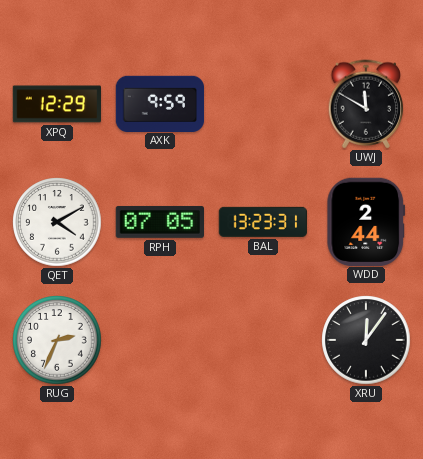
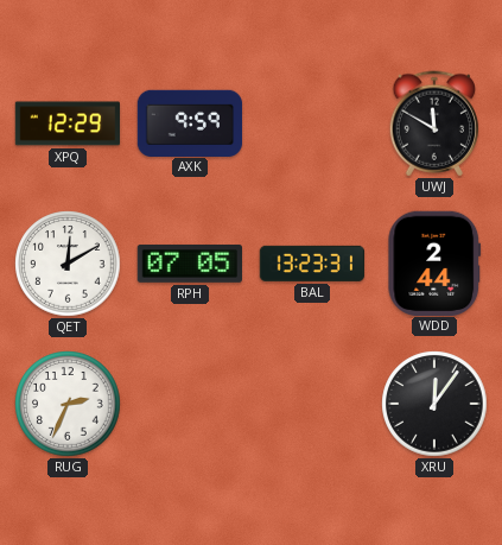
QET: 4:10 -> 12:10
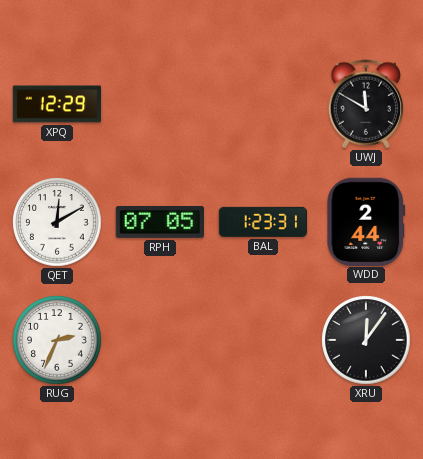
AXK: 9:59 -> none
BAL: 13:23 -> 1:23
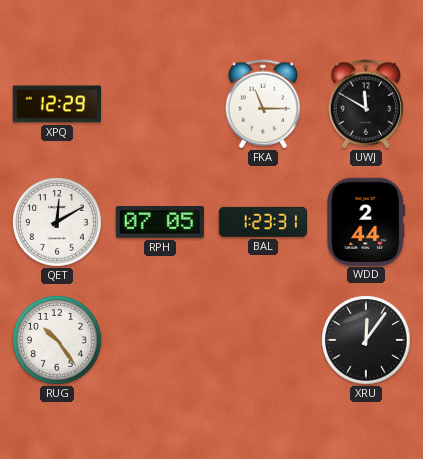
FKA: none -> 11:15
RUG: 2:34 -> 10:24
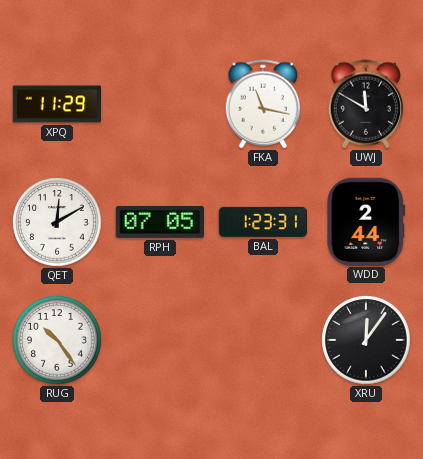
XPQ: 12:29 -> 11:29
FKA: 11:15 -> 11:17
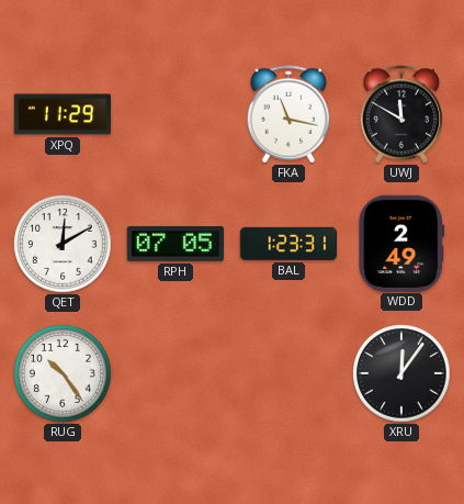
WDD: 2:44 -> 2:49
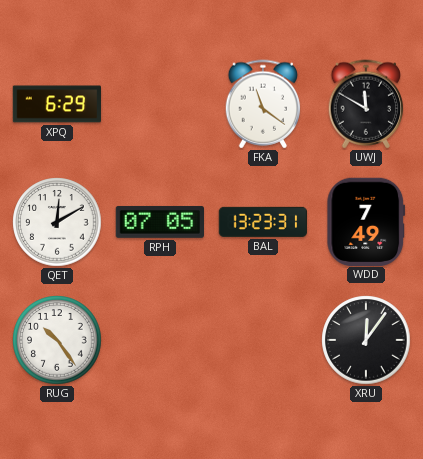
XPQ: 11:29 -> 6:29
FKA: 11:17 -> 11:21
BAL: 1:23 -> 13:23
WDD: 2:49 -> 7:49
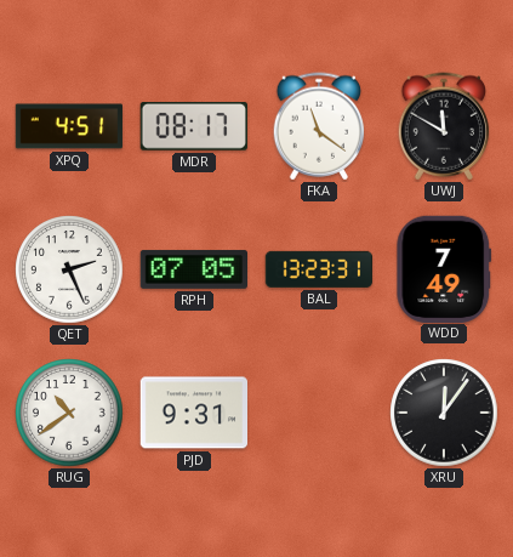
XPQ: 6:29 -> 4:51
MDR: none -> 08:17
QET: 12:10 -> 2:26
RUG: 10:24 -> 10:39
PJD: none -> 9:31
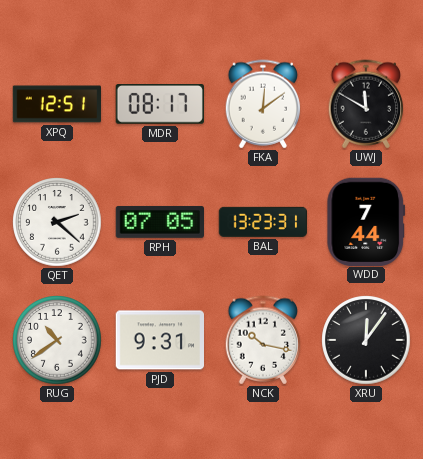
XPQ: 4:51 -> 12:51
FKA: 11:21 -> 12:09
QET: 2:26 -> 2:22
WDD: 7:49 -> 7:44
NCK: none -> 10:17
